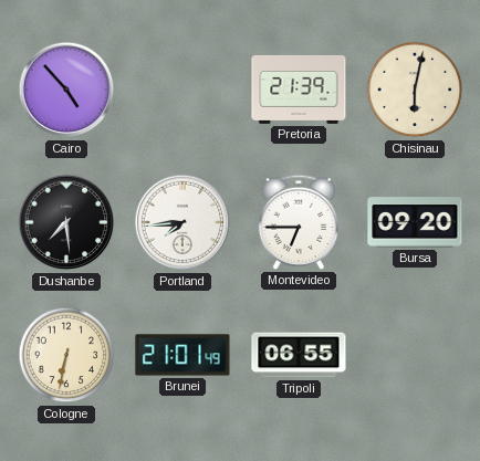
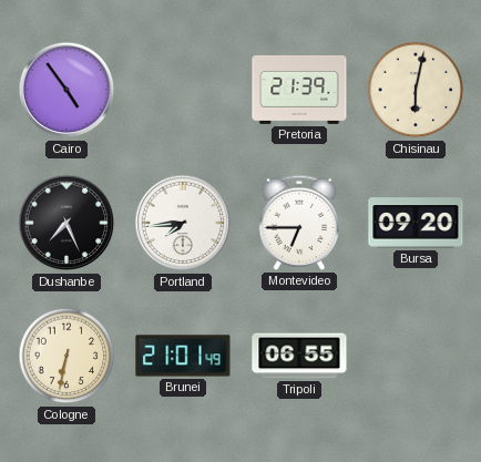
Cairo: 4:53 -> 4:54
Dushanbe: 7:29 -> 7:26
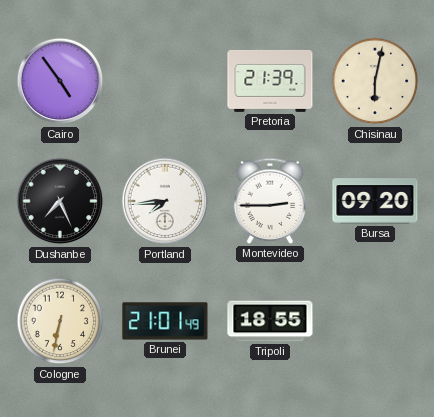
Montevideo: 6:45 -> 2:45
Tripoli: 06:55 -> 18:55
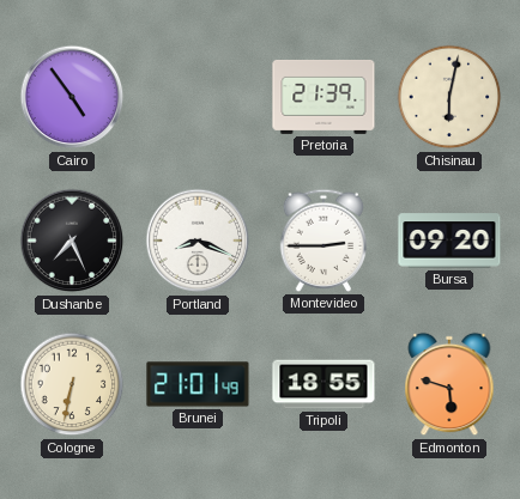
Portland: 7:44 -> 8:19
Edmonton: none -> 5:48
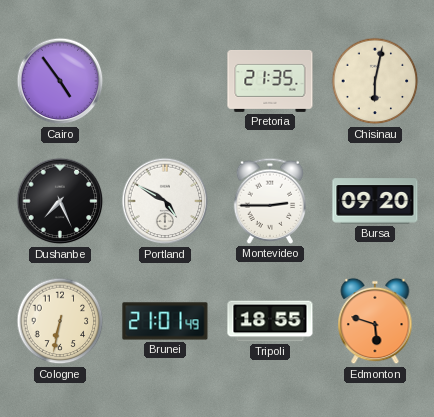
Pretoria: 21:39 -> 21:35
Portland: 8:19 -> 4:50
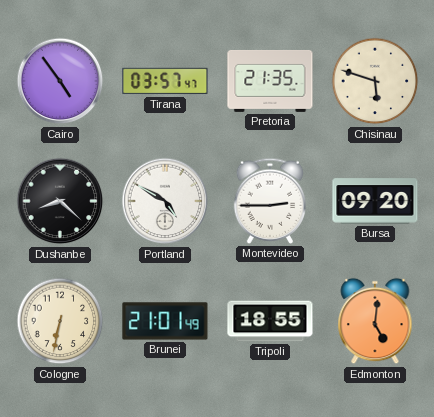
Tirana: none -> 03:57
Chisinau: 6:02 -> 5:48
Dushanbe: 7:26 -> 8:22
Edmonton: 5:48 -> 5:01
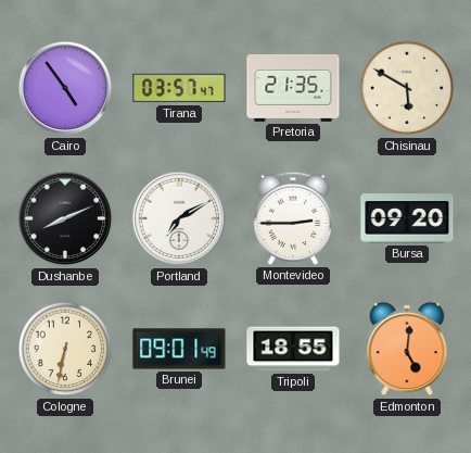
Chisinau: 5:48 -> 5:50
Dushanbe: 8:22 -> 8:11
Portland: 4:50 -> 7:10
Brunei: 21:01 -> 09:01
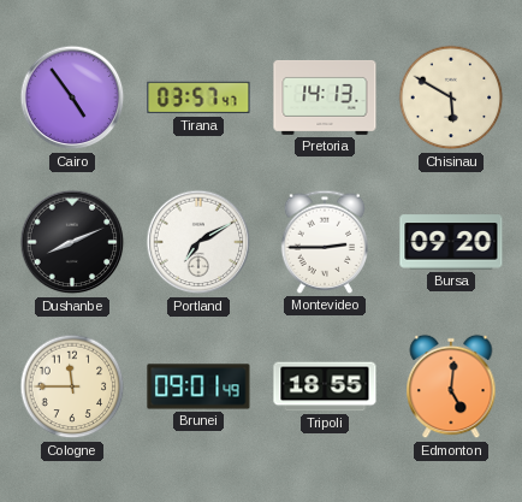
Pretoria: 21:35 -> 14:13
Cologne: 6:32 -> 11:45
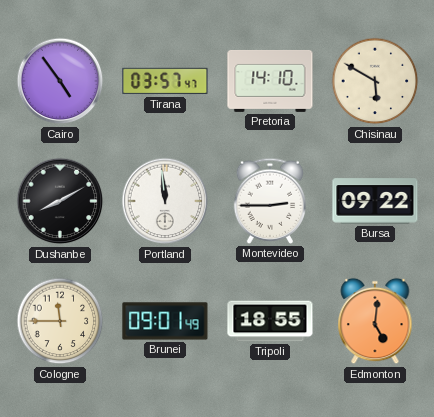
Pretoria: 14:13 -> 14:10
Dushanbe: 8:11 -> 8:10
Portland: 7:10 -> 11:59
Bursa: 09:20 -> 09:22
